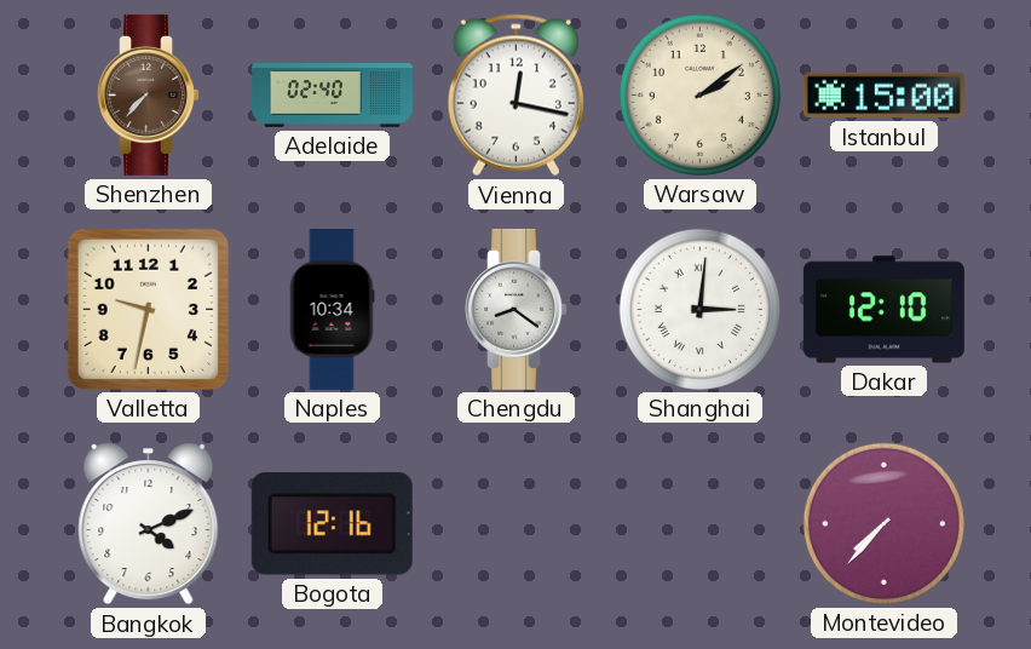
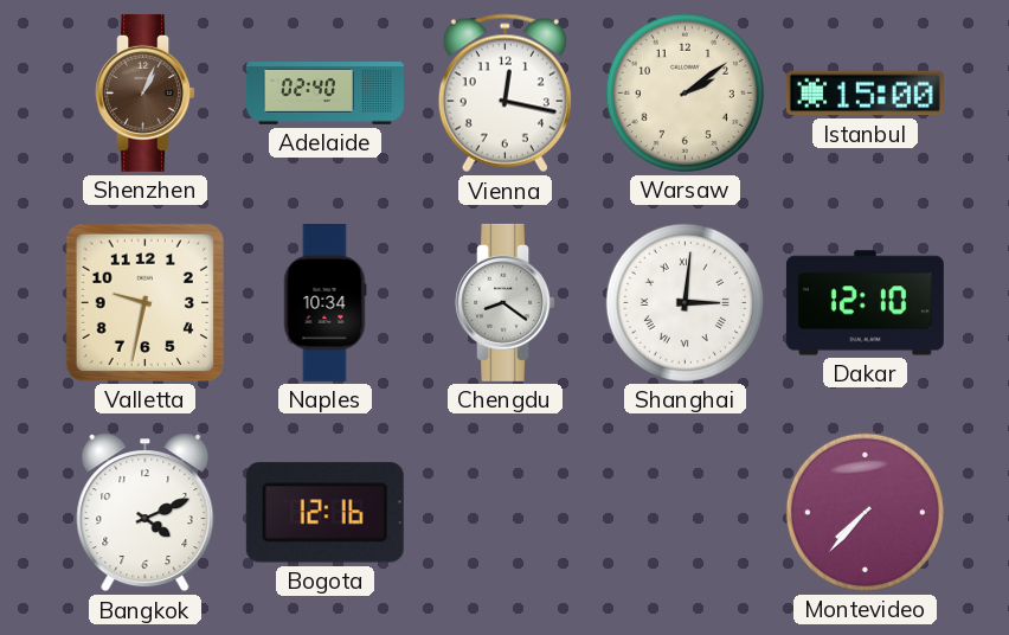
Shenzhen: 7:37 -> 1:04
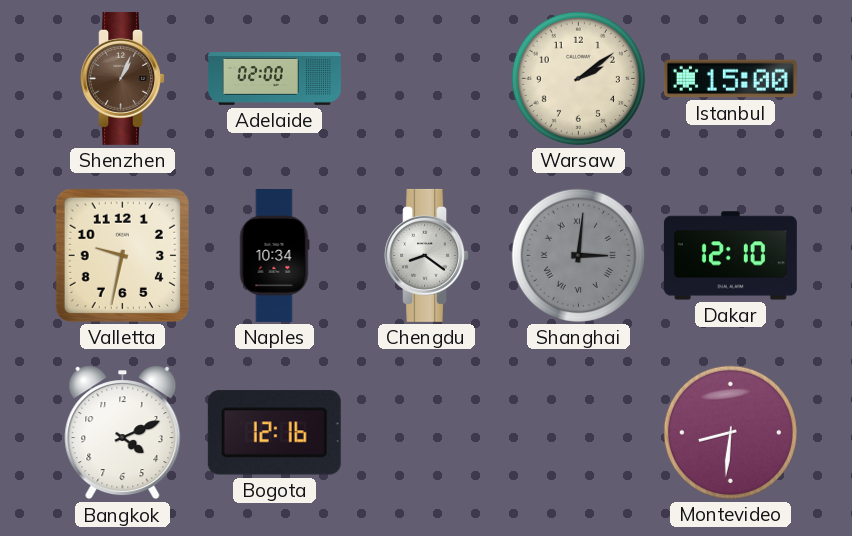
Adelaide: 02:40 -> 02:00
Vienna: 12:17 -> none
Shanghai dial: white -> grey
Montevideo: 7:37 -> 8:31
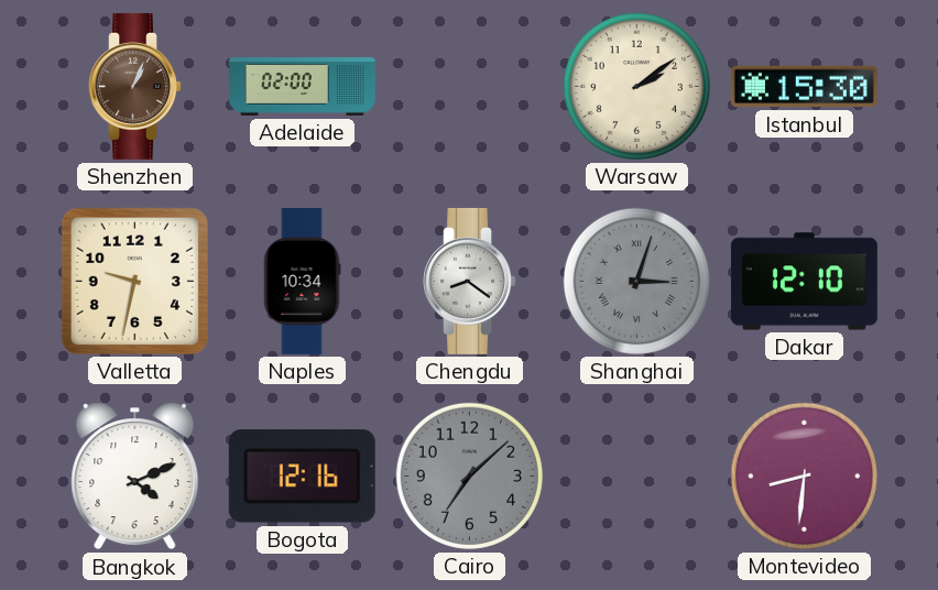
Istanbul: 15:00 -> 15:30
Shanghai: 3:01 -> 3:03
Cairo: none -> 7:08
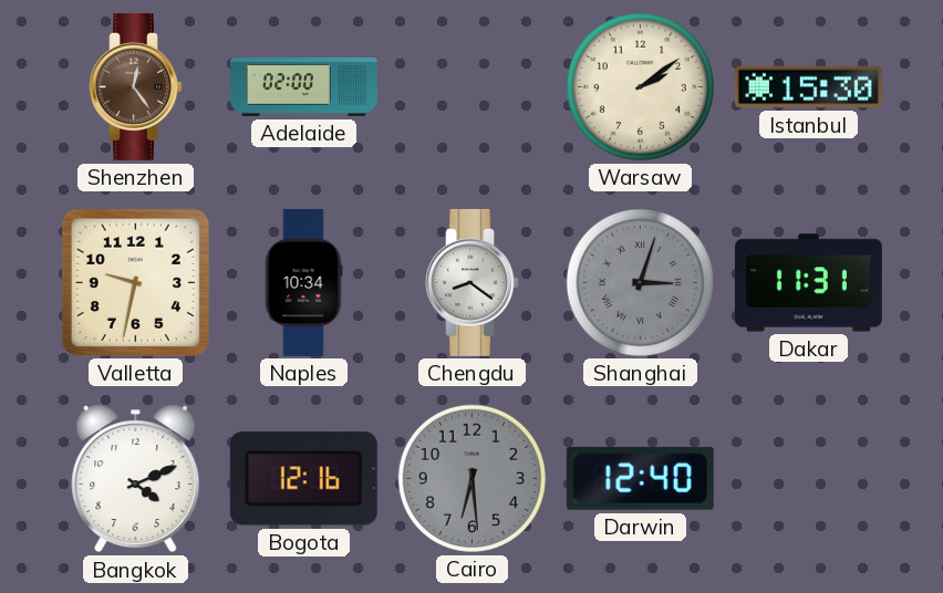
Shenzhen: 1:04 -> 12:24
Dakar: 12:10 -> 11:31
Cairo: 7:08 -> 6:29
Darwin: none -> 12:40
Montevideo: 8:31 -> none
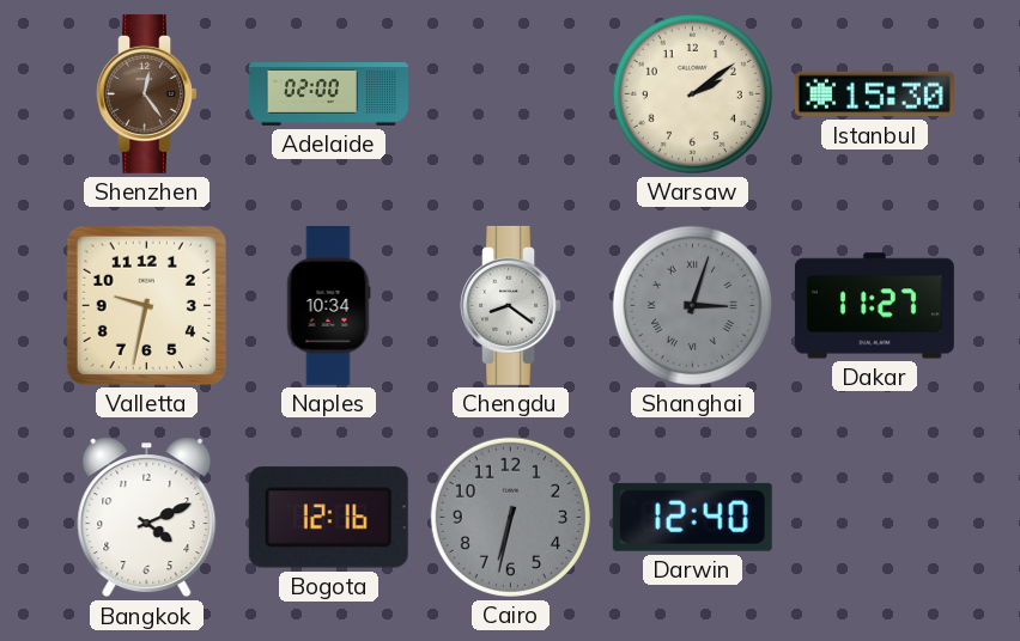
Dakar: 11:31 -> 11:27
Cairo: 6:29 -> 6:32
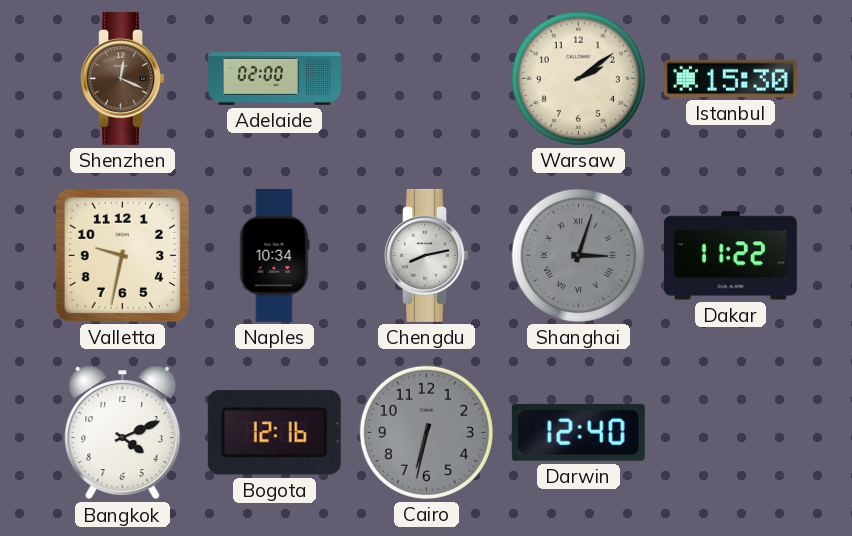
Shenzhen: 12:24 -> 12:19
Chengdu: 8:21 -> 8:13
Dakar: 11:27 -> 11:22
